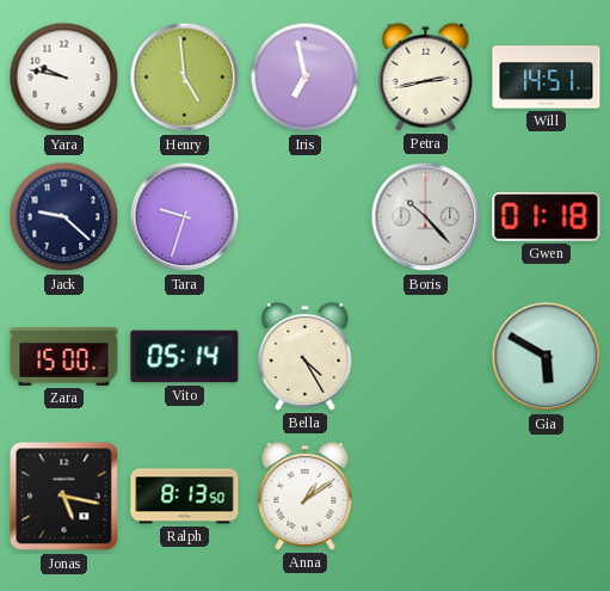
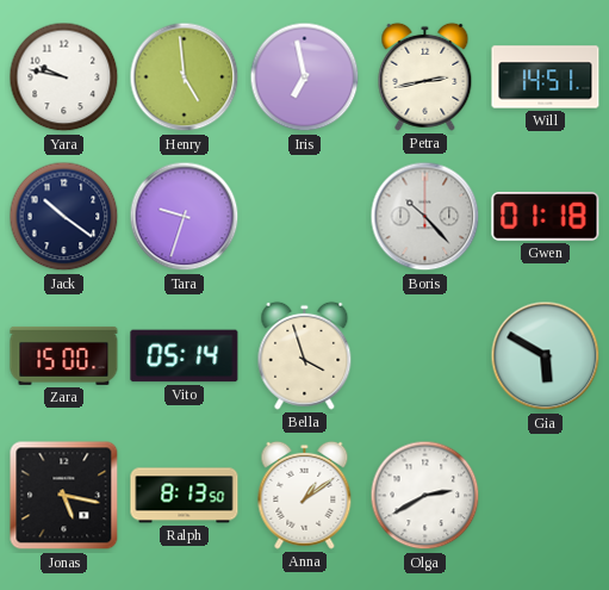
Jack: 9:22 -> 10:21
Bella: 4:25 -> 3:57
Olga: none -> 2:40
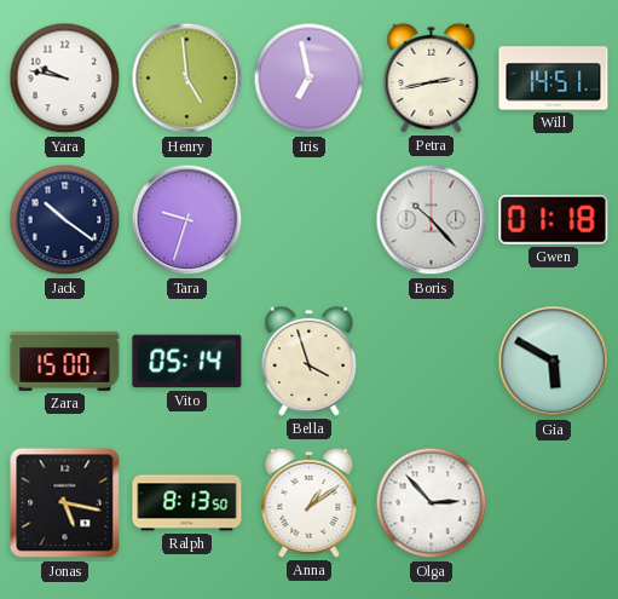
Olga: 2:40 -> 2:53
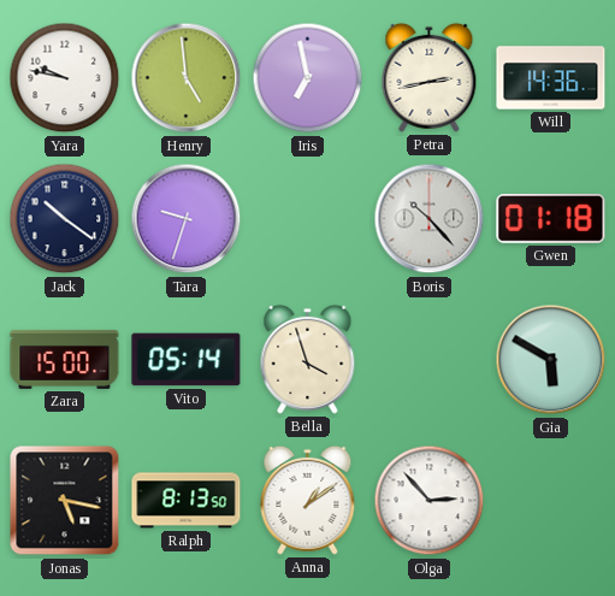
Will: 14:51 -> 14:36
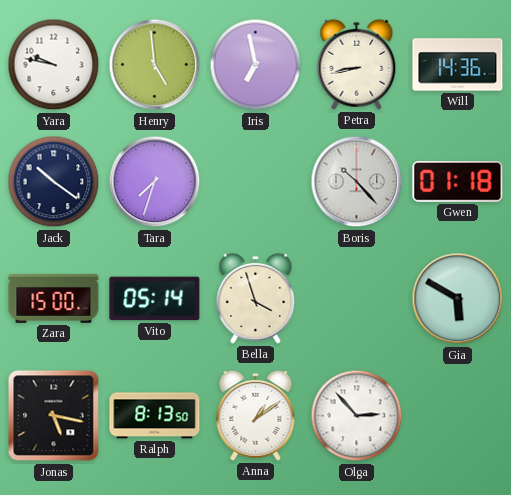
Petra: 2:43 -> 8:43
Tara: 9:33 -> 7:33
